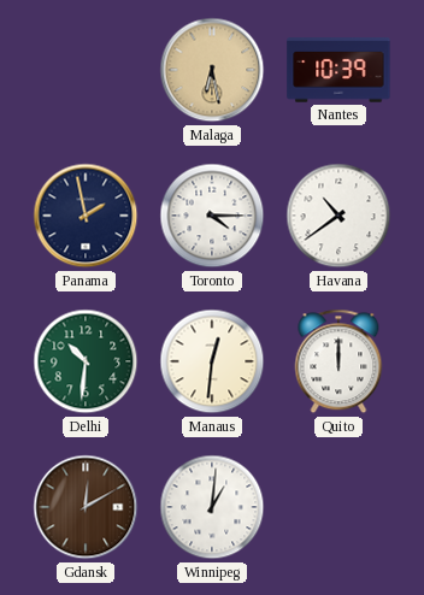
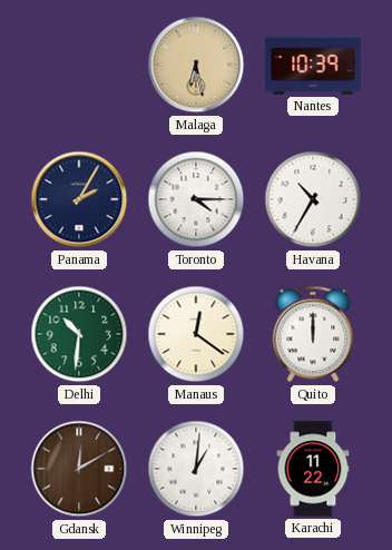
Panama: 1:58 -> 2:05
Havana: 10:39 -> 10:35
Manaus: 12:31 -> 12:21
Karachi: none -> 11:22
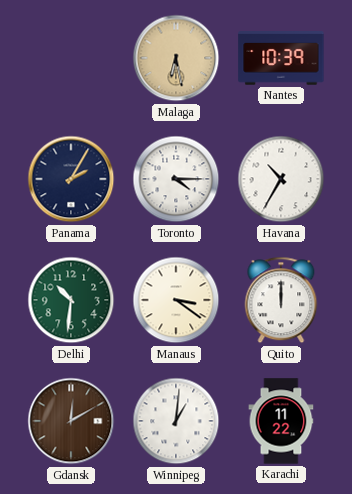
Manaus: 12:21 -> 3:21
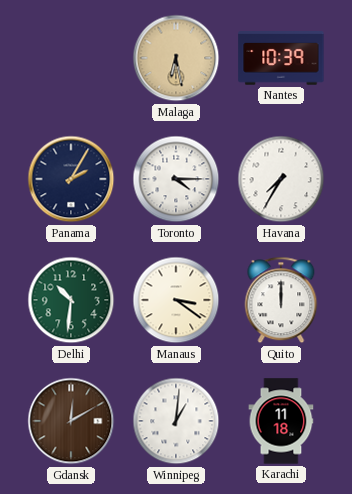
Havana: 10:35 -> 7:35
Karachi: 11:22 -> 11:18
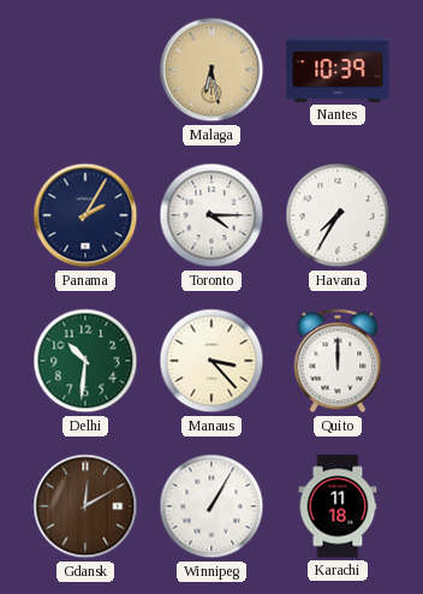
Manaus: 3:21 -> 3:23
Winnipeg: 1:01 -> 1:05
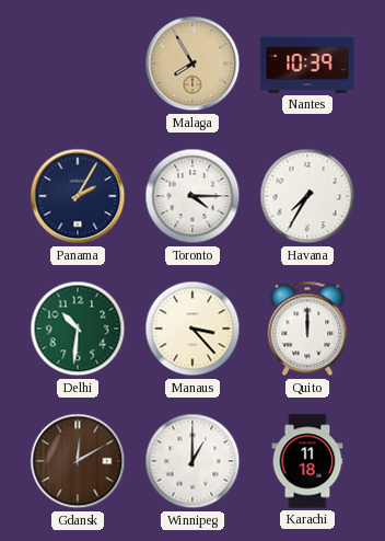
Malaga: 6:28 -> 7:55
Winnipeg: 1:05 -> 1:00
